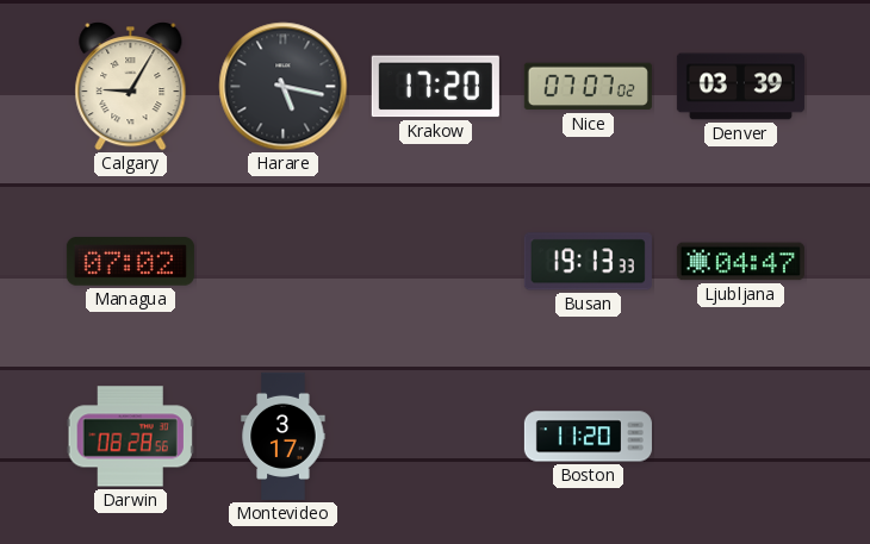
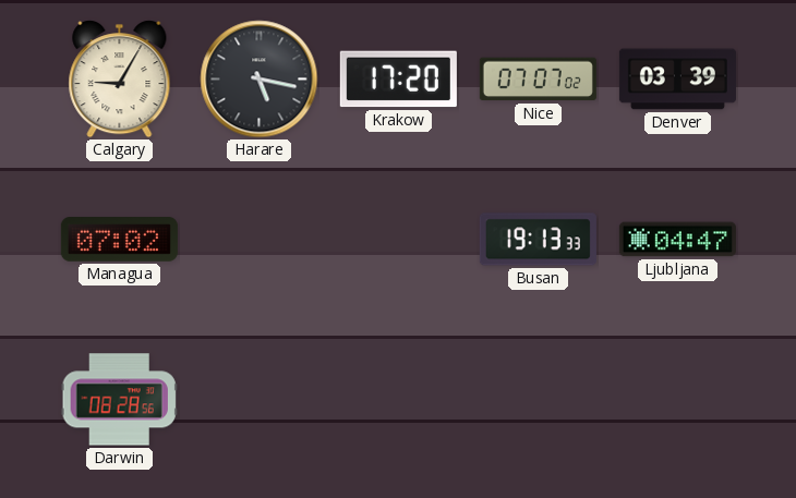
Montevideo: 3:17 -> none
Boston: 11:20 -> none
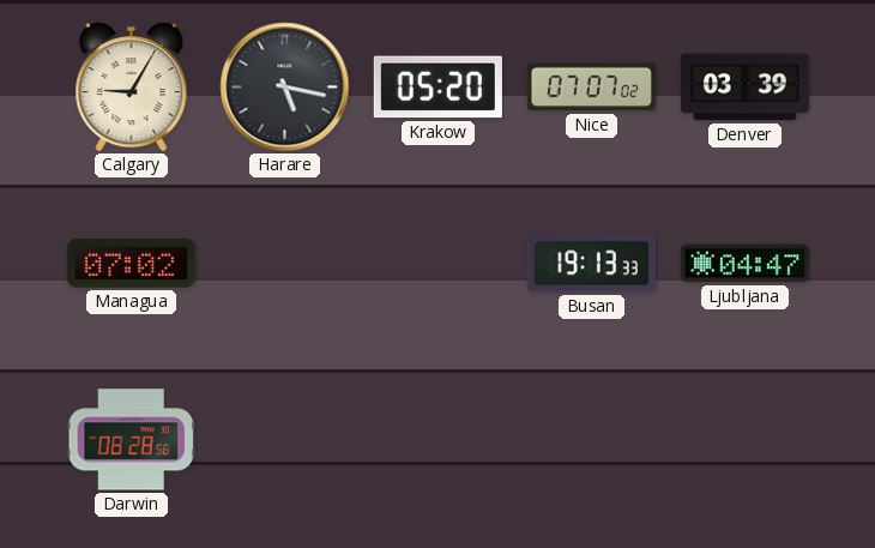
Krakow: 17:20 -> 05:20
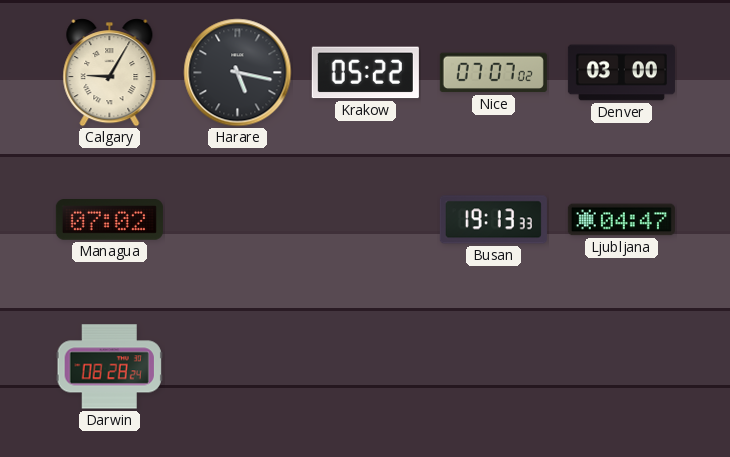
Krakow: 05:20 -> 05:22
Denver: 03:39 -> 03:00
Darwin: 08:28:56 -> 08:28:24
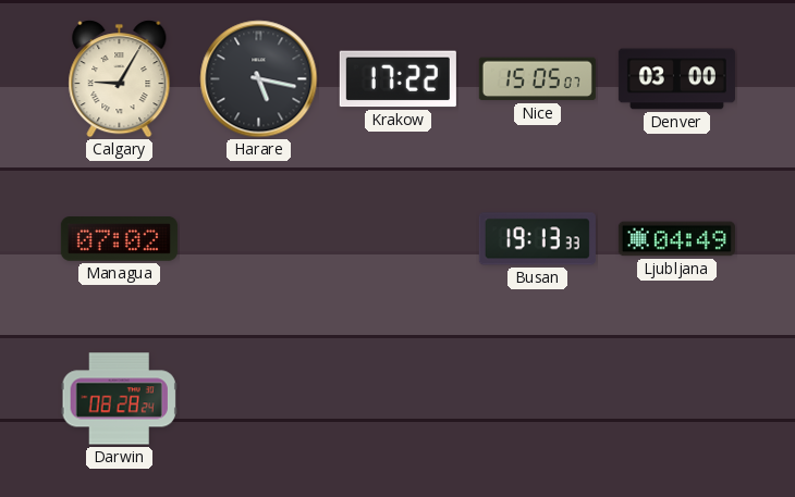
Krakow: 05:22 -> 17:22
Nice: 07:07 -> 15:05
Ljubljana: 04:47 -> 04:49
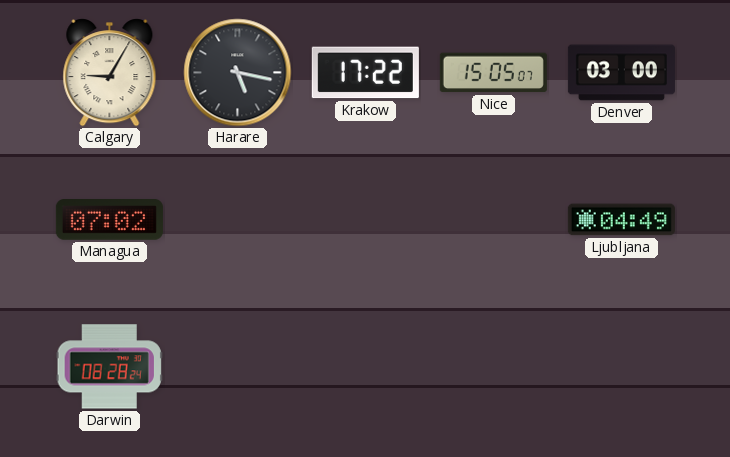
Busan: 19:13 -> none
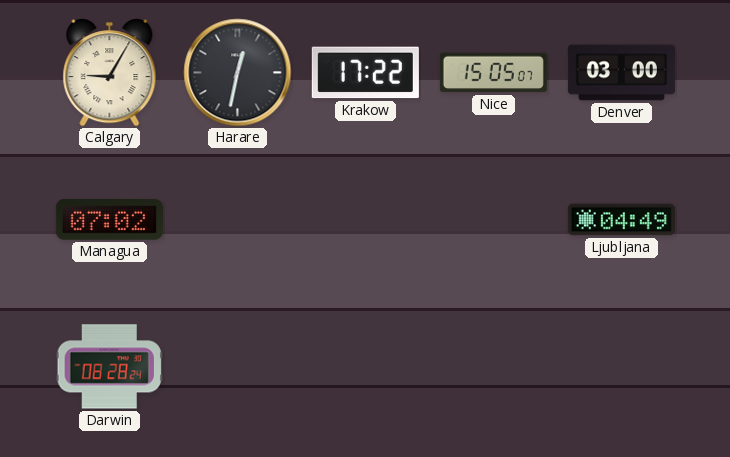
Harare: 5:17 -> 12:32
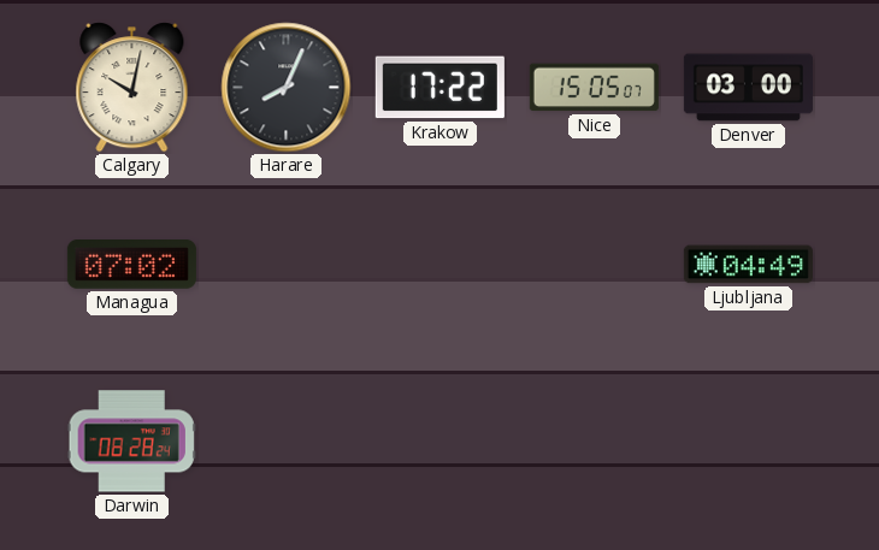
Calgary: 9:05 -> 10:02
Harare: 12:32 -> 8:04
